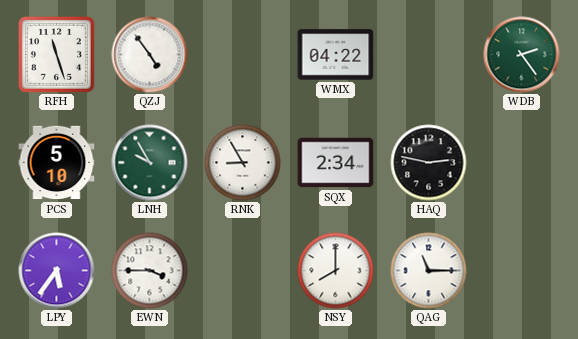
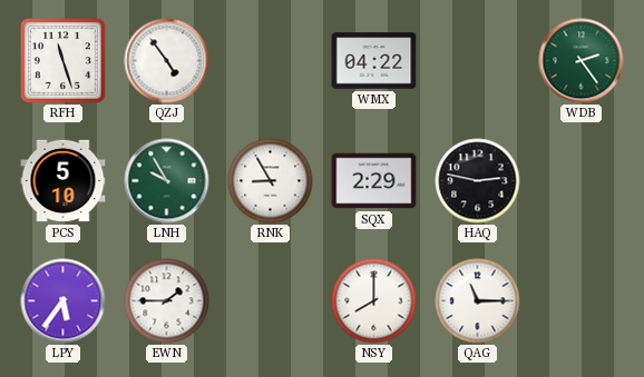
SQX: 2:34 -> 2:29
EWN: 3:45 -> 1:45
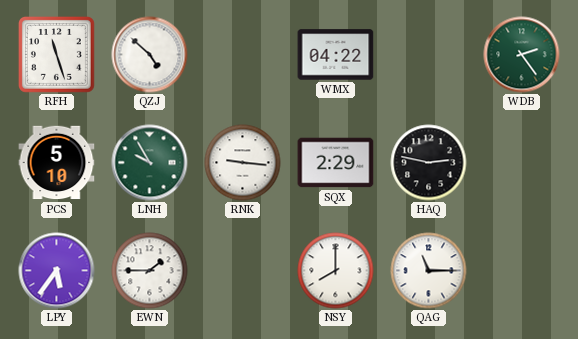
QZJ: 4:54 -> 4:52
RNK: 8:55 -> 9:16
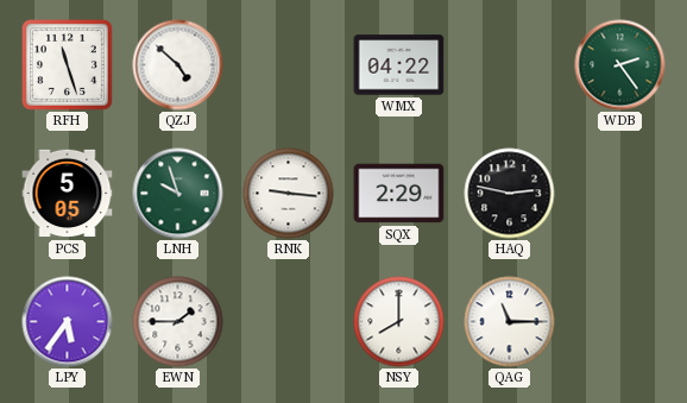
PCS: 5:10 -> 5:05
LNH: 9:55 -> 9:57
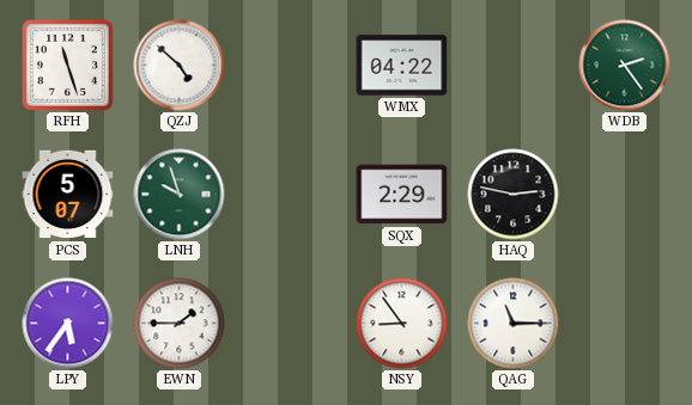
PCS: 5:05 -> 5:07
RNK: 9:16 -> none
NSY: 8:00 -> 8:54
